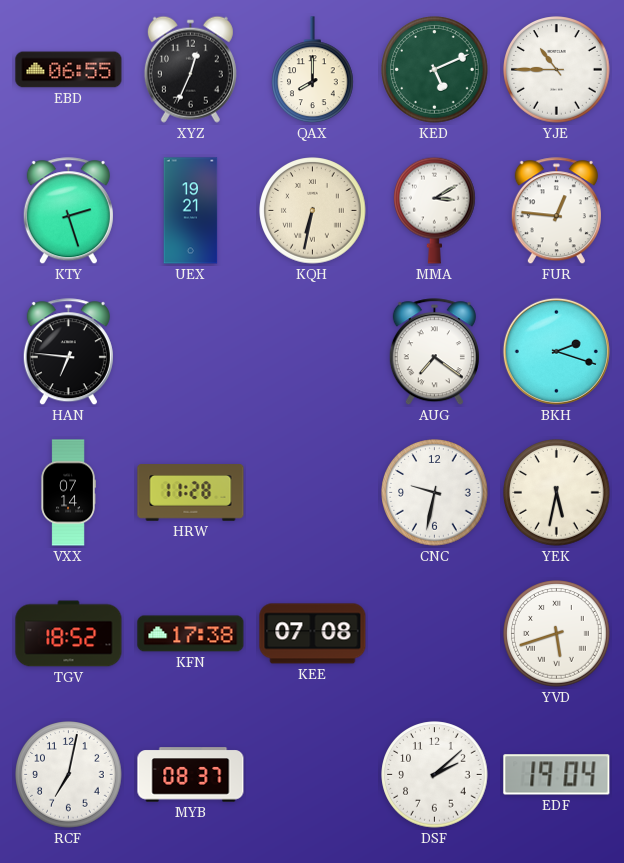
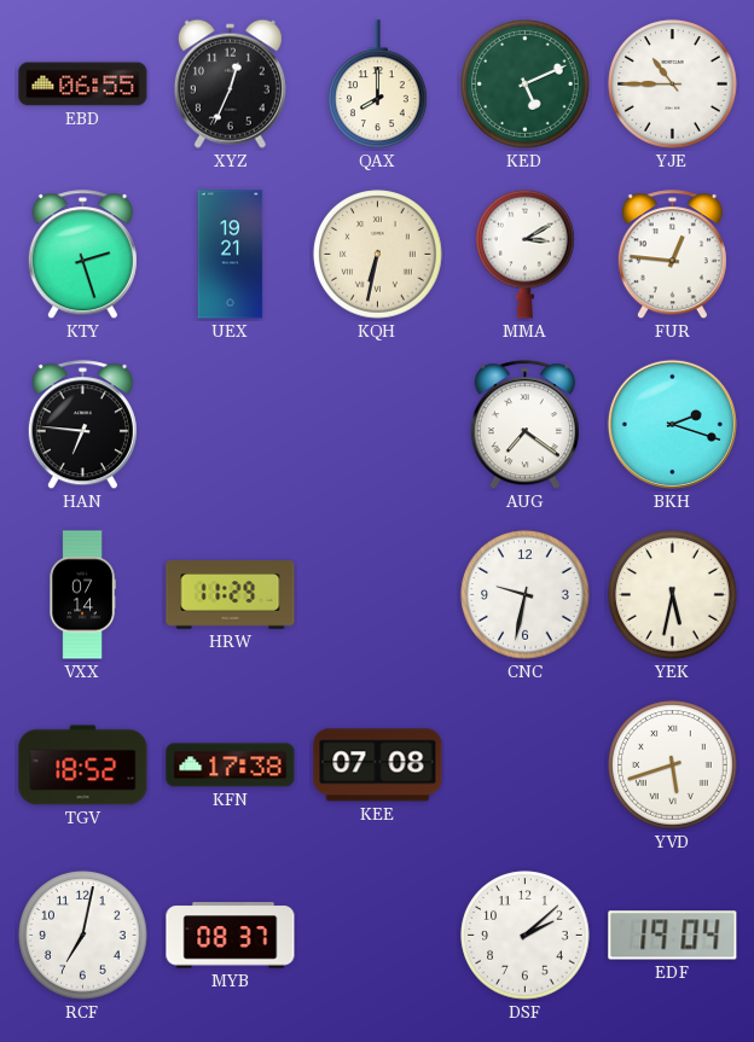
HRW: 11:28 -> 11:29
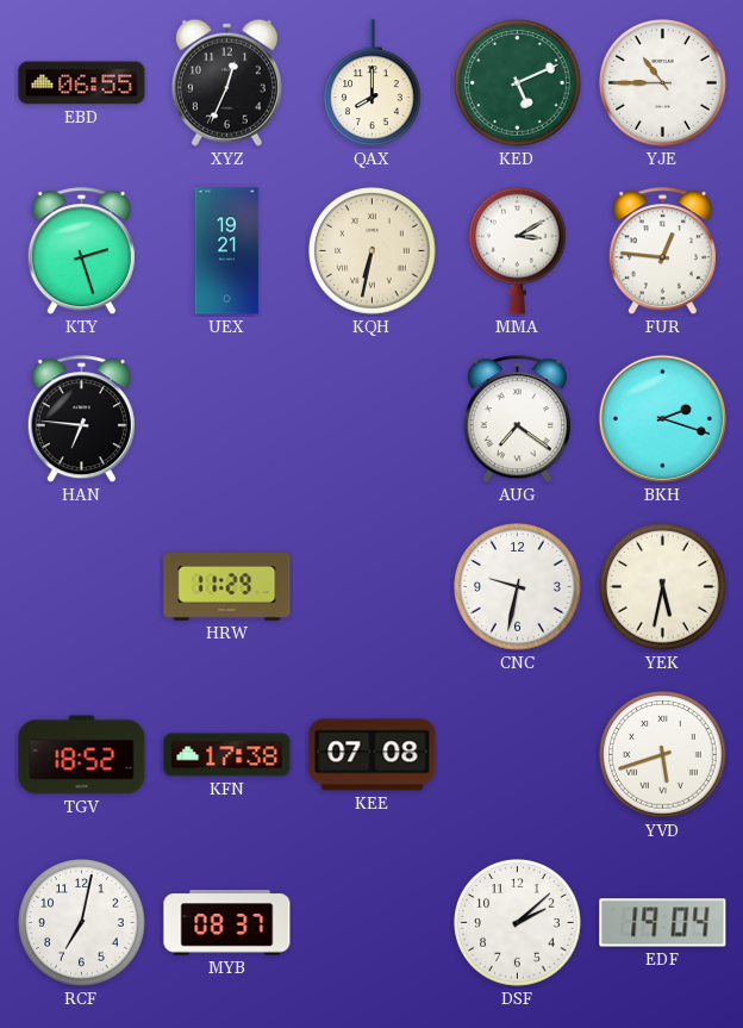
VXX: 07:14 -> none
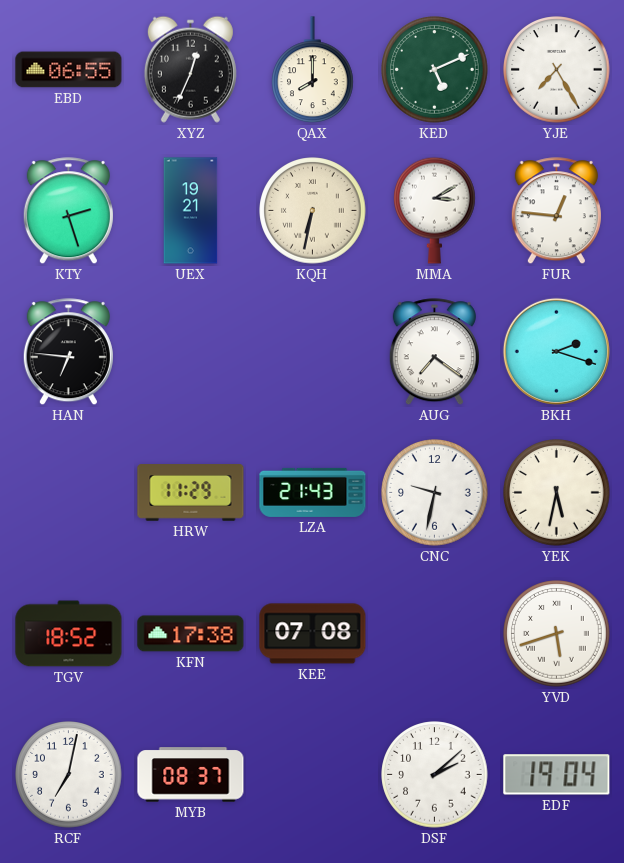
YJE: 10:45 -> 7:25
LZA: none -> 21:43
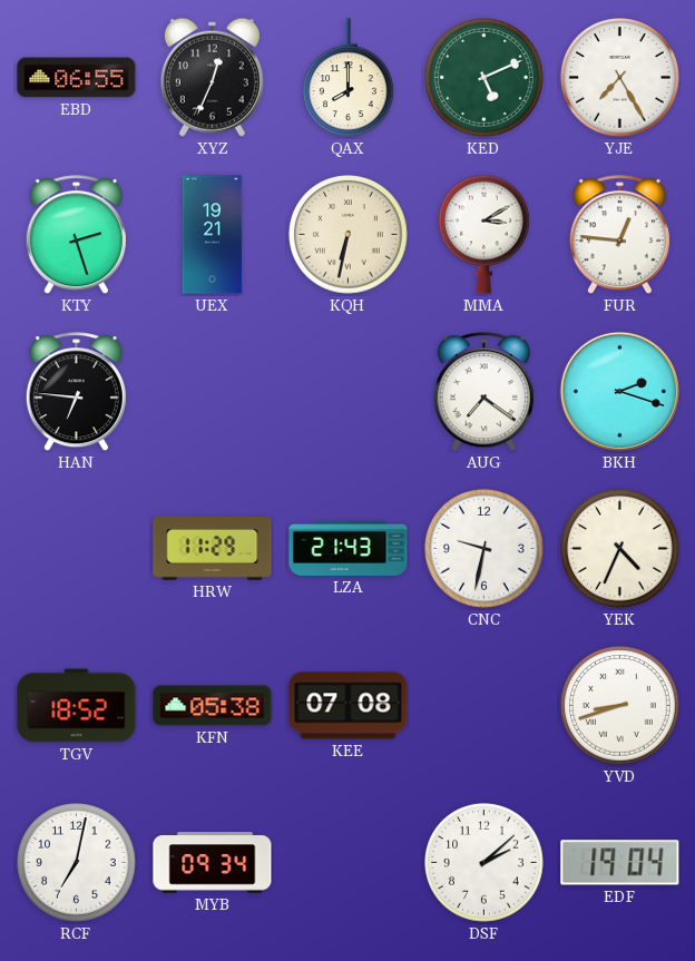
YEK: 5:32 -> 4:34
KFN: 17:38 -> 05:38
YVD: 5:42 -> 8:42
MYB: 08:37 -> 09:34
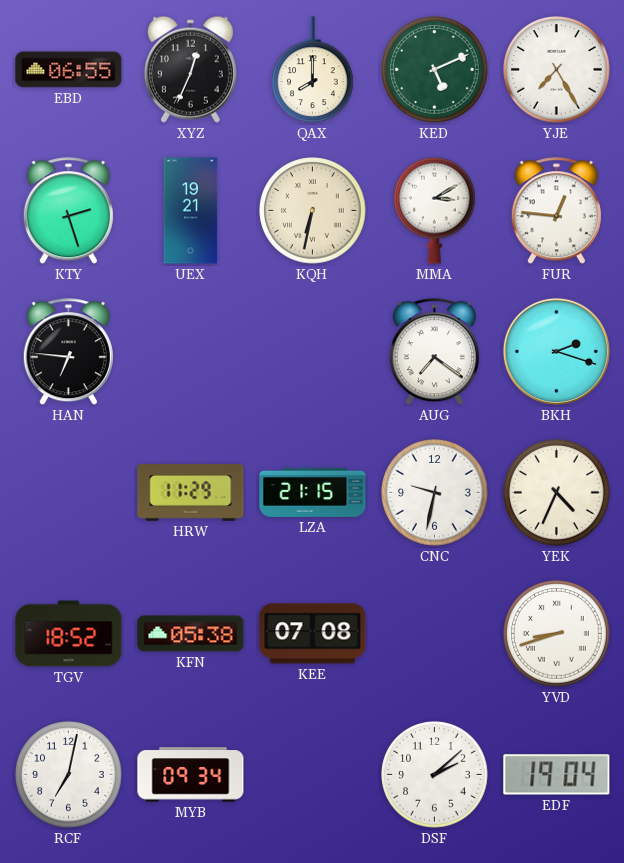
LZA: 21:43 -> 21:15
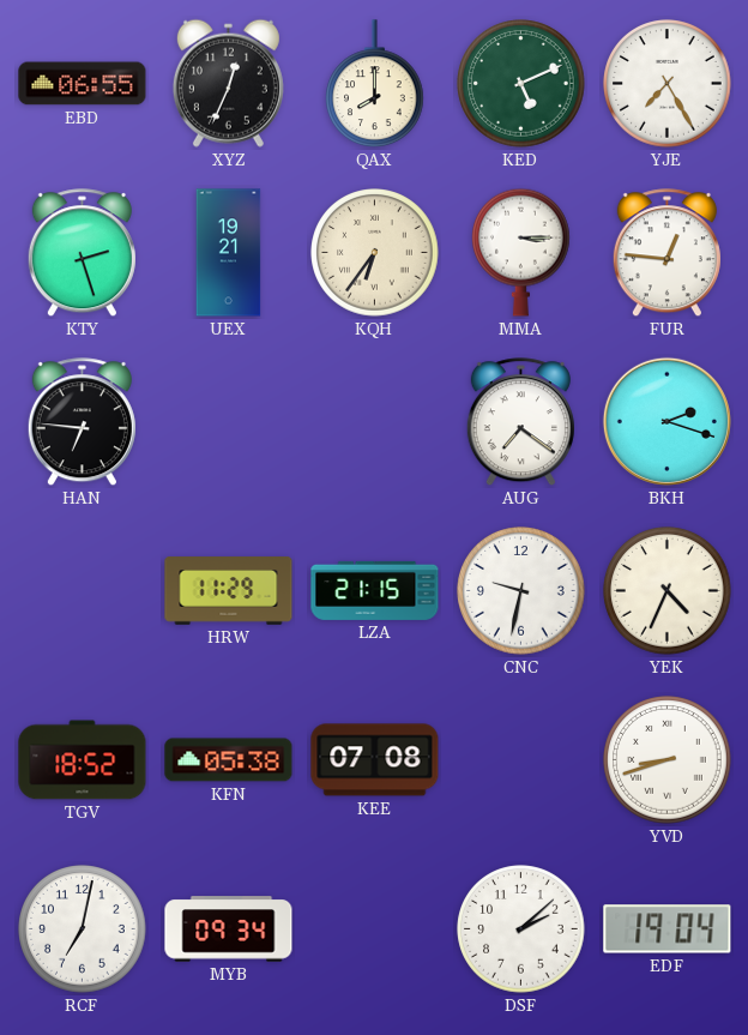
KQH: 6:32 -> 6:36
MMA: 3:10 -> 3:15
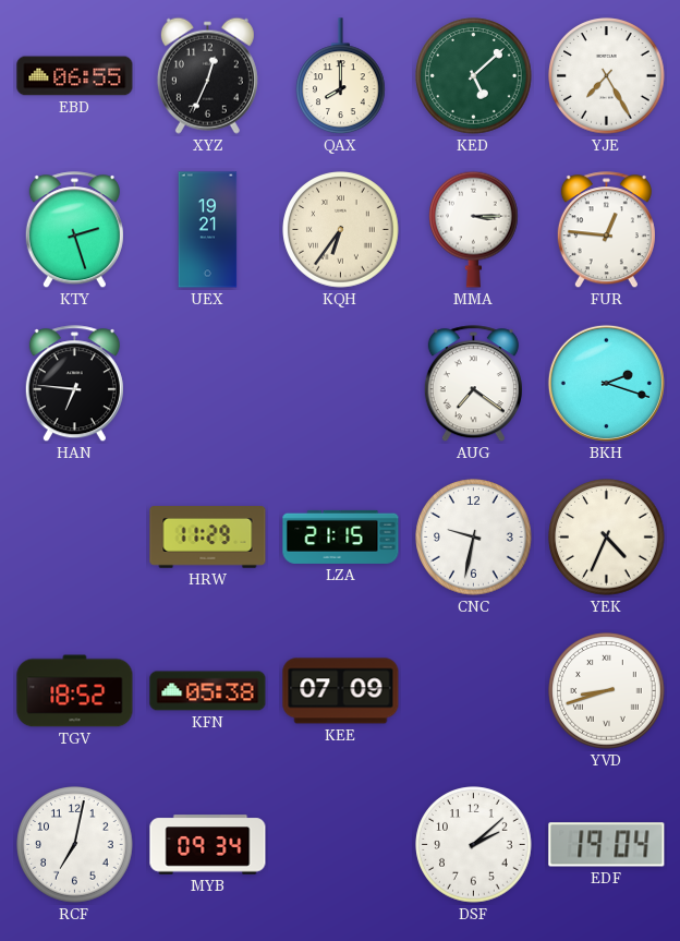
KED: 5:11 -> 5:08
KEE: 07:08 -> 07:09
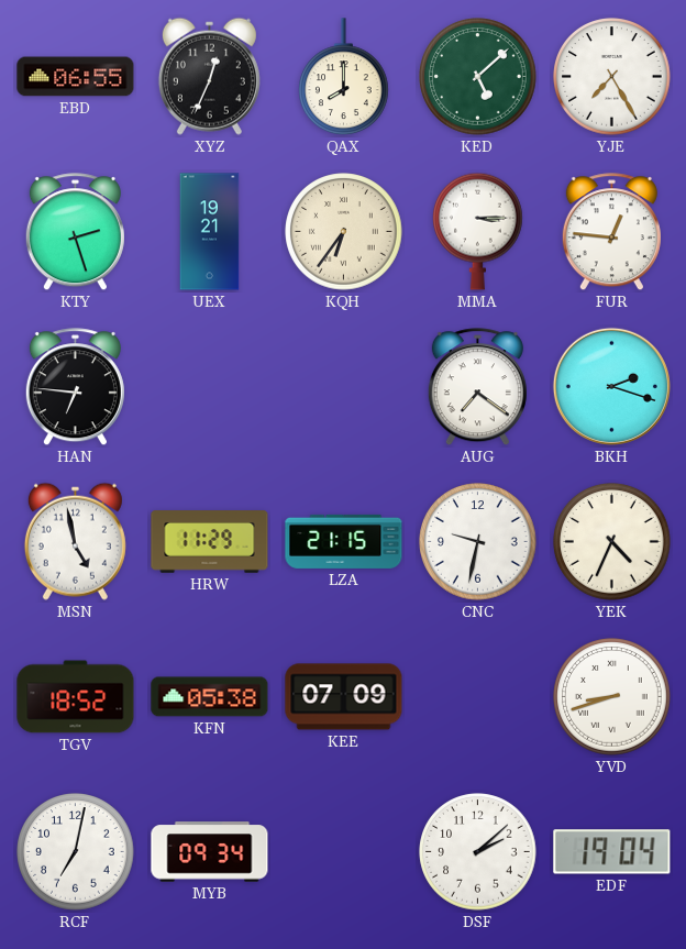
MSN: none -> 4:58
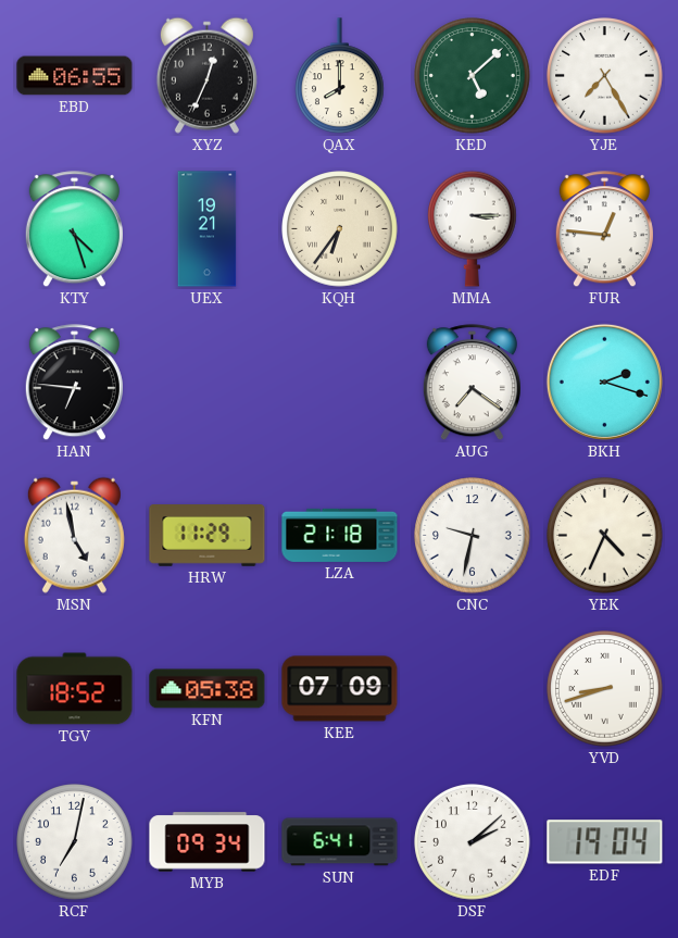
KTY: 2:27 -> 4:27
LZA: 21:15 -> 21:18
SUN: none -> 6:41
